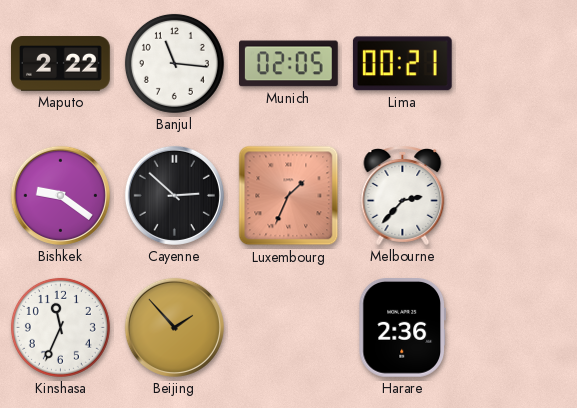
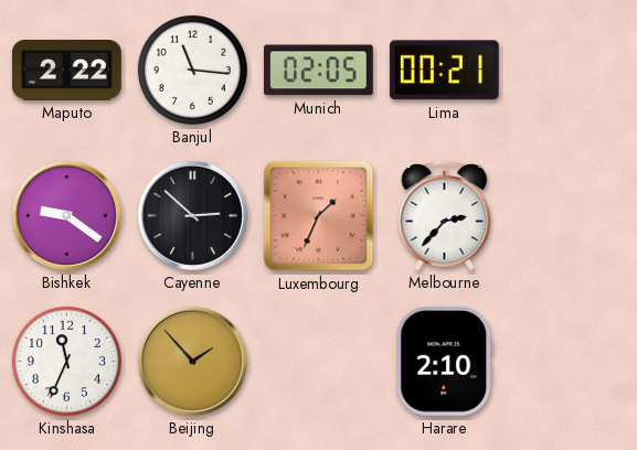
Harare: 2:36 -> 2:10
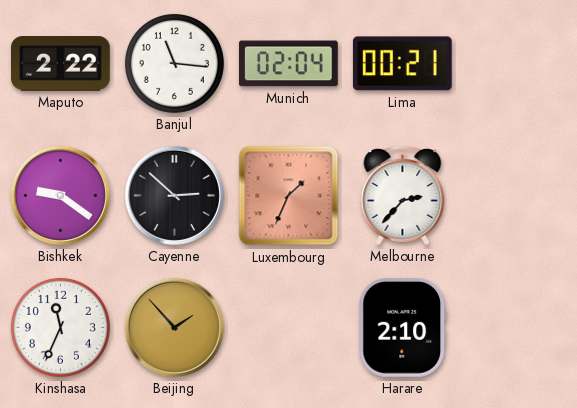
Munich: 02:05 -> 02:04
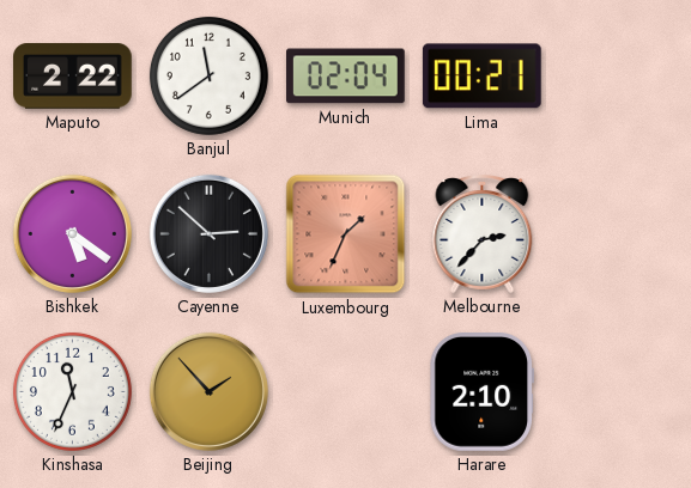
Banjul: 11:16 -> 11:39
Bishkek: 9:21 -> 5:21
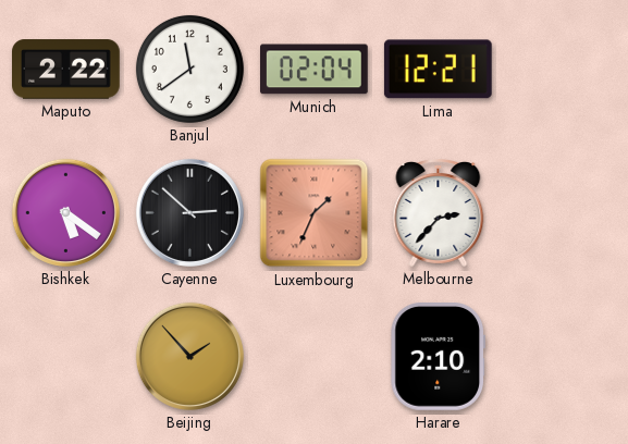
Lima: 00:21 -> 12:21
Kinshasa: 11:34 -> none
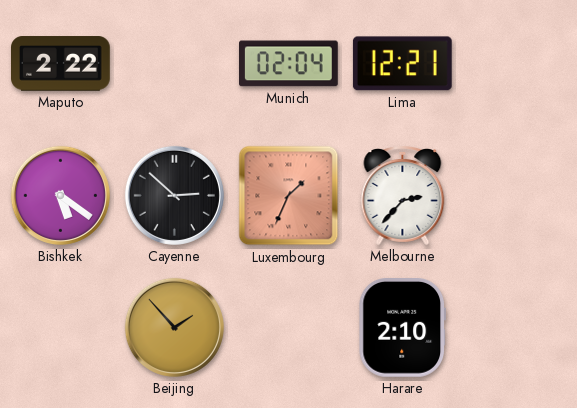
Banjul: 11:39 -> none
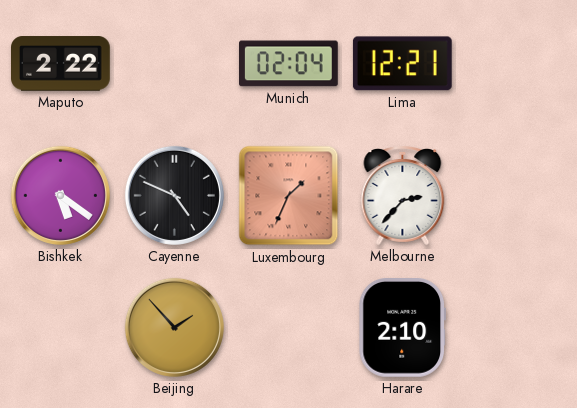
Cayenne: 2:52 -> 4:49
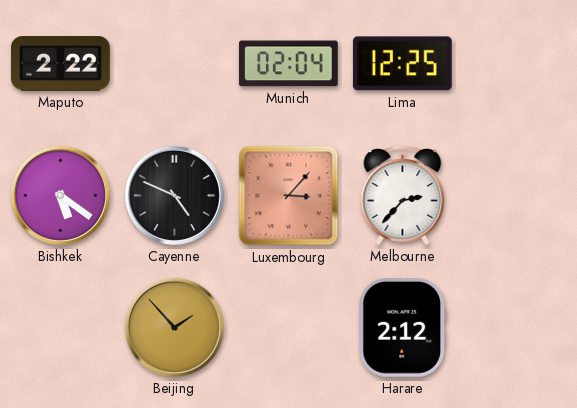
Lima: 12:21 -> 12:25
Luxembourg: 1:34 -> 3:07
Harare: 2:10 -> 2:12
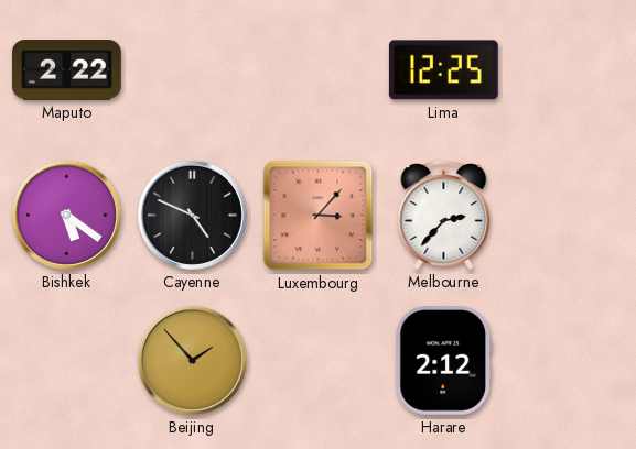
Munich: 02:04 -> none
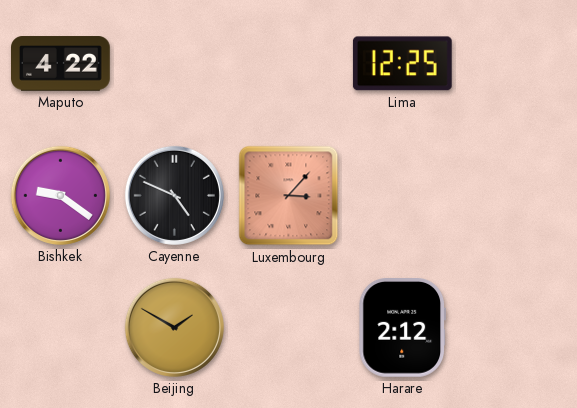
Maputo: 2:22 -> 4:22
Bishkek: 5:21 -> 9:21
Melbourne: 2:37 -> none
Beijing: 1:53 -> 1:50
